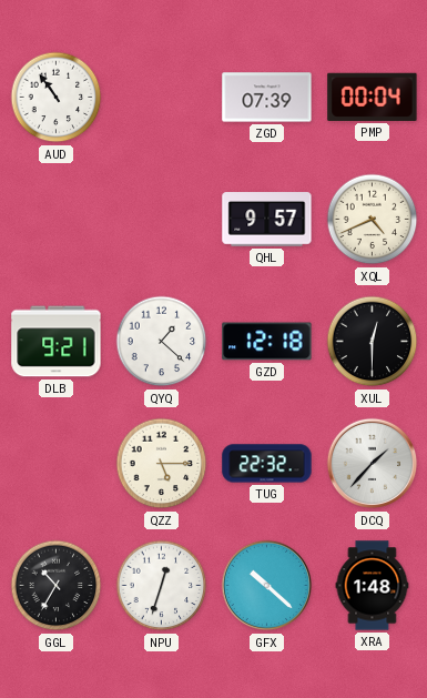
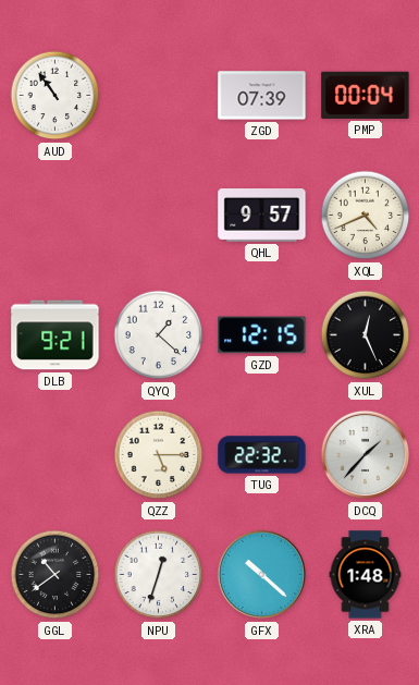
GZD: 12:18 -> 12:15
XUL: 12:30 -> 12:26
GGL: 10:35 -> 10:39
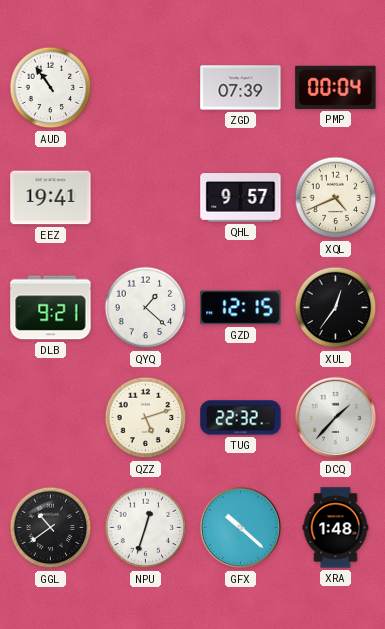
EEZ: none -> 19:41
XUL: 12:26 -> 12:36
QZZ: 5:15 -> 5:12
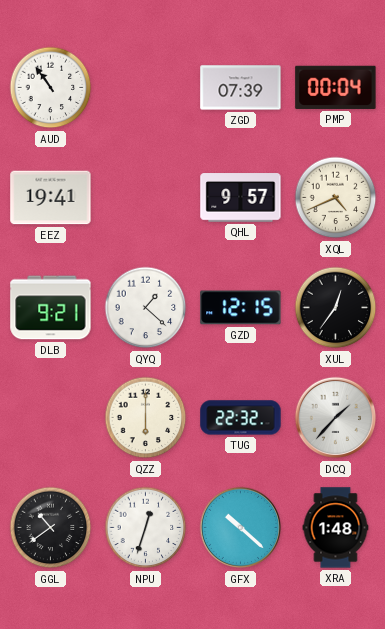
QZZ: 5:12 -> 6:00
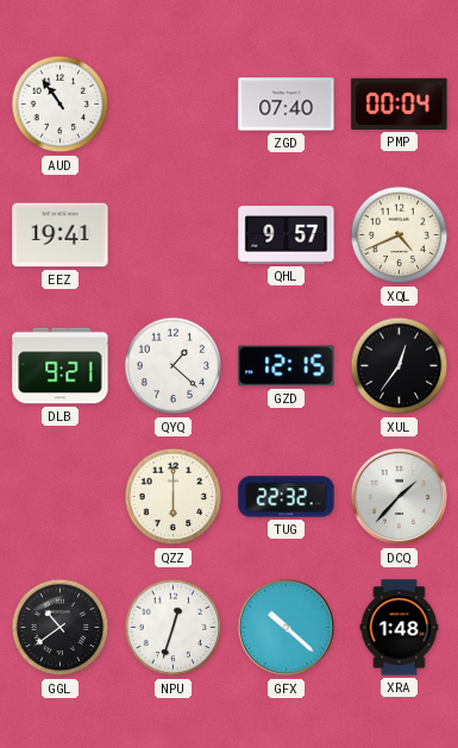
ZGD: 07:39 -> 07:40
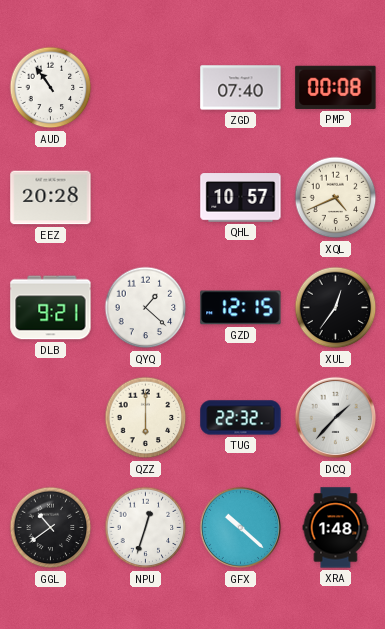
PMP: 00:04 -> 00:08
EEZ: 19:41 -> 20:28
QHL: 9:57 -> 10:57
